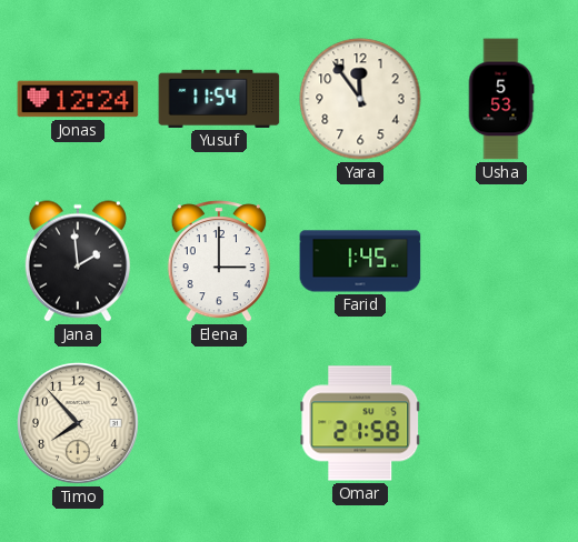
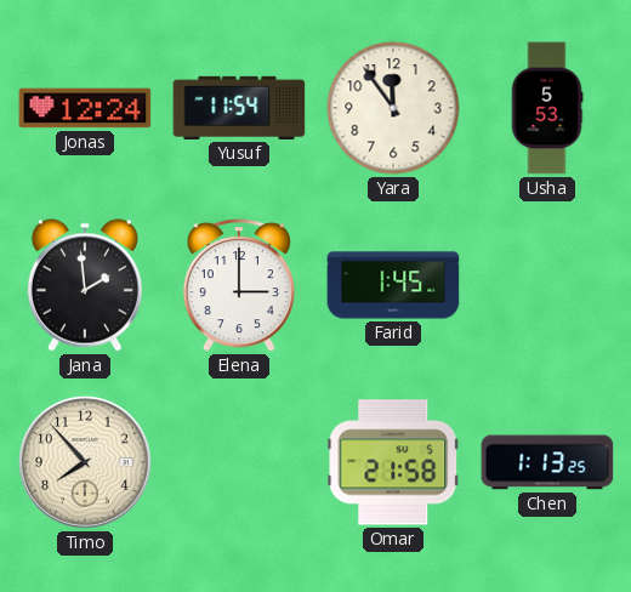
Chen: none -> 1:13
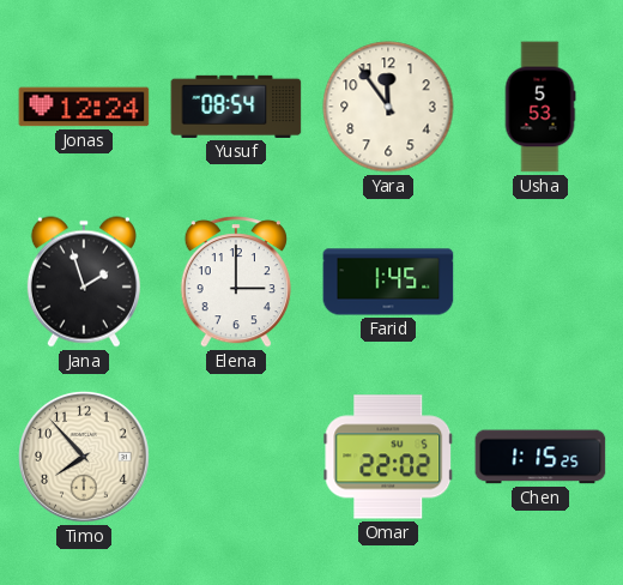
Yusuf: 11:54 -> 08:54
Jana: 1:59 -> 1:57
Omar: 21:58 -> 22:02
Chen: 1:13 -> 1:15
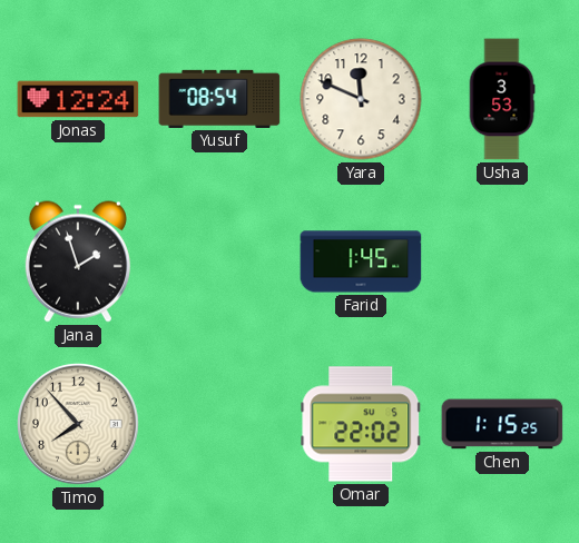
Yara: 11:54 -> 11:49
Usha: 5:53 -> 3:53
Elena: 3:00 -> none
